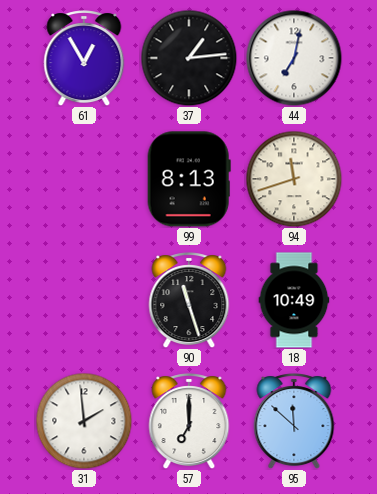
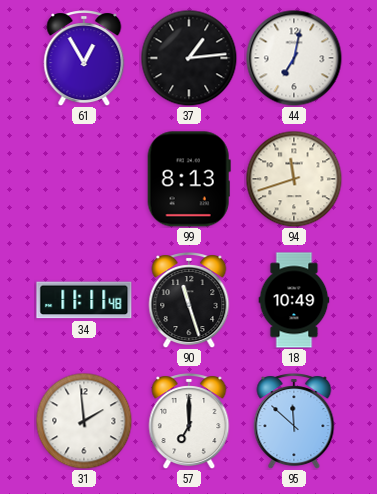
34: none -> 11:11
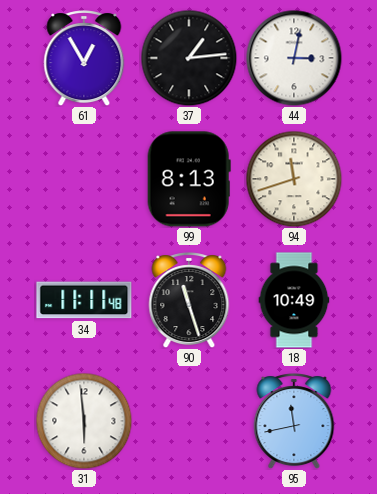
44: 7:02 -> 3:02
31: 1:59 -> 5:59
57: 7:00 -> none
95: 11:52 -> 11:43
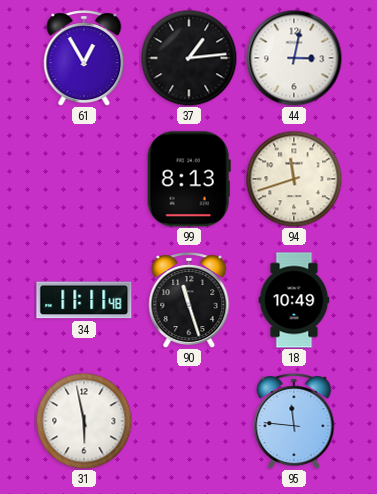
31: 5:59 -> 5:58
95: 11:43 -> 11:46
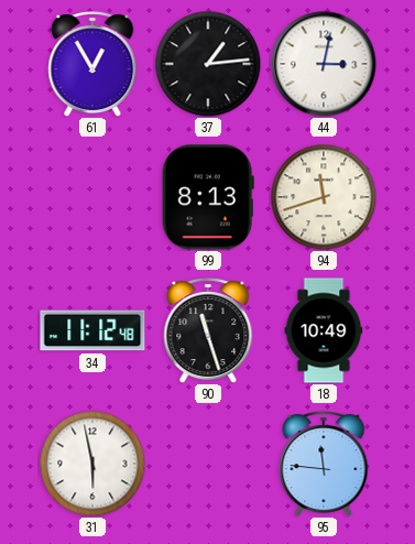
34: 11:11 -> 11:12
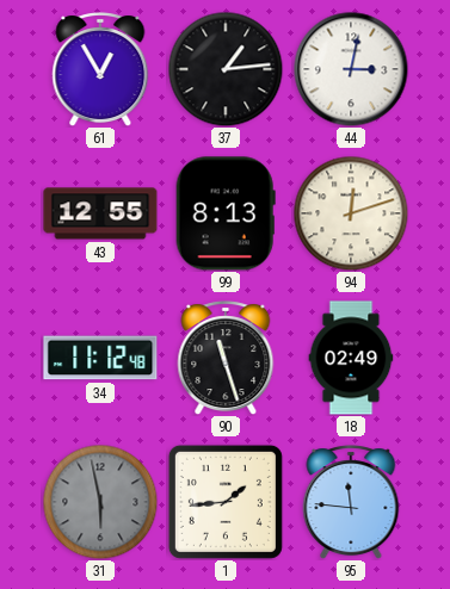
43: none -> 12:55
94: 11:42 -> 12:12
18: 10:49 -> 02:49
31 dial: white -> grey
1: none -> 1:44
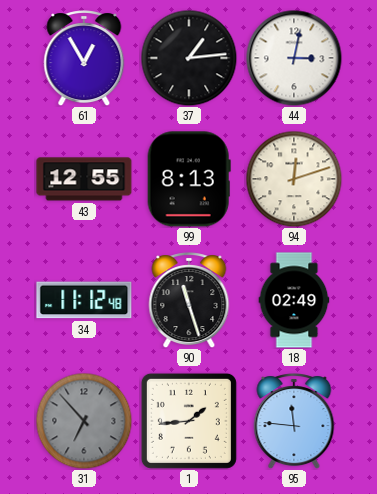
31: 5:58 -> 6:53
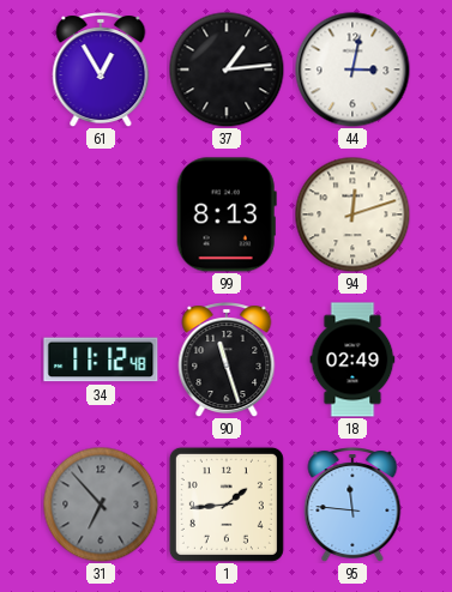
43: 12:55 -> none
